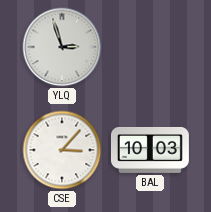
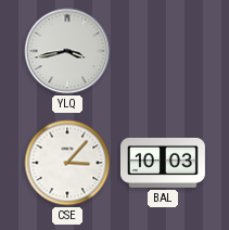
YLQ: 2:57 -> 3:43
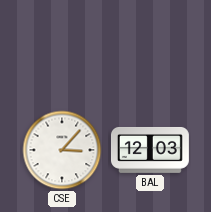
YLQ: 3:43 -> none
BAL: 10:03 -> 12:03
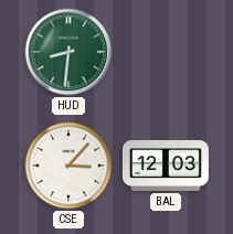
HUD: none -> 8:31
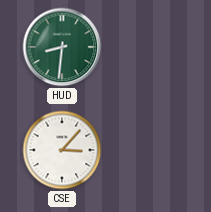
BAL: 12:03 -> none
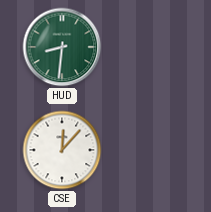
CSE: 3:07 -> 12:07
